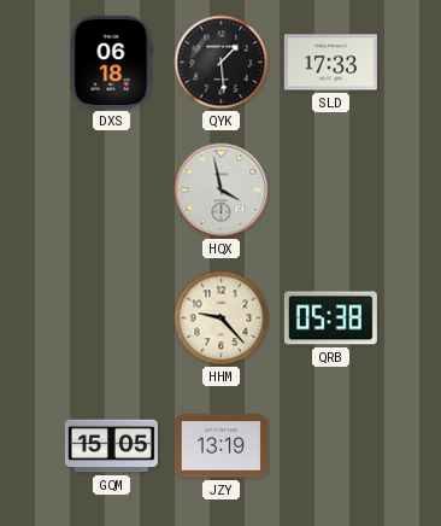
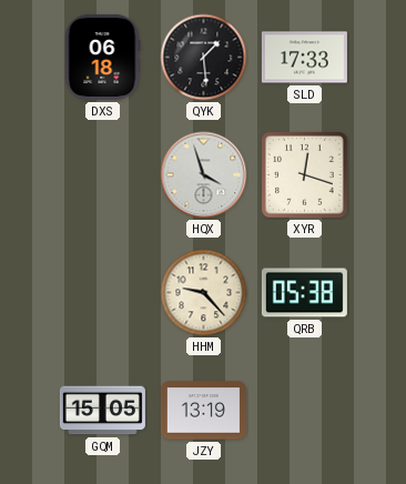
HQX: 3:58 -> 3:57
XYR: none -> 12:18
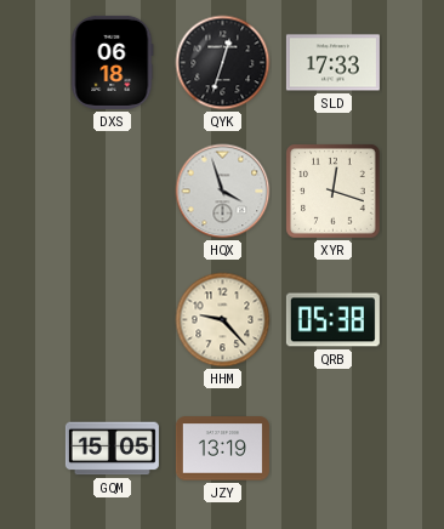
QYK: 1:29 -> 12:33
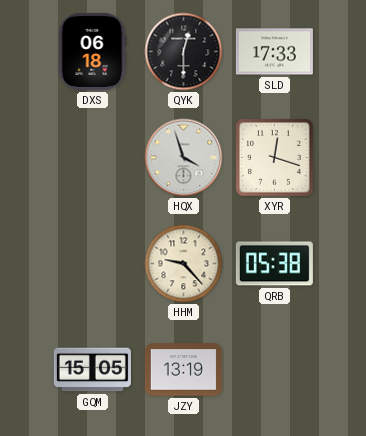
QYK: 12:33 -> 12:30
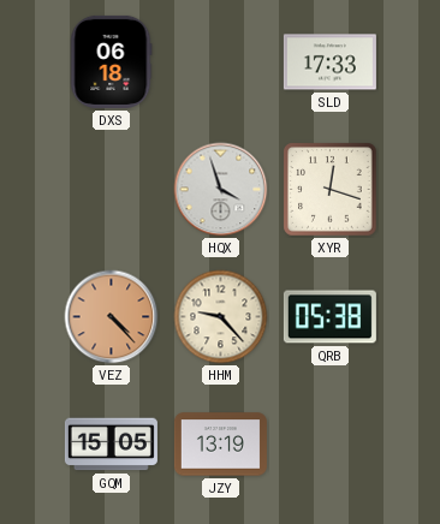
QYK: 12:30 -> none
VEZ: none -> 4:23
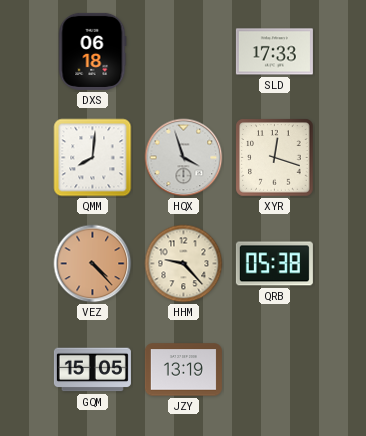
QMM: none -> 8:01
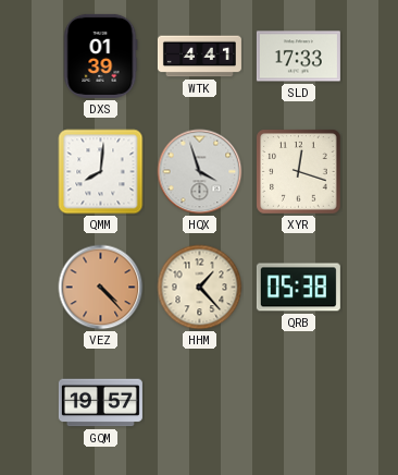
DXS: 06:18 -> 01:39
WTK: none -> 4:41
HHM: 9:23 -> 1:23
GQM: 15:05 -> 19:57
JZY: 13:19 -> none
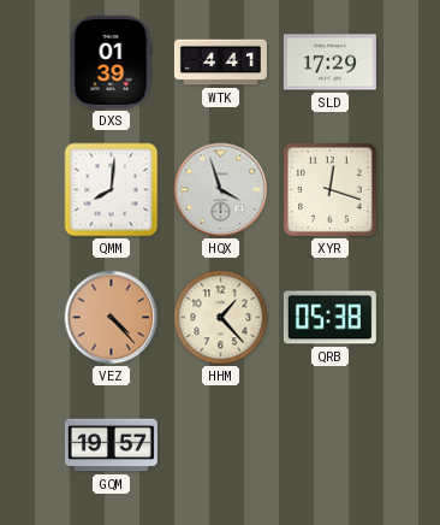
SLD: 17:33 -> 17:29
